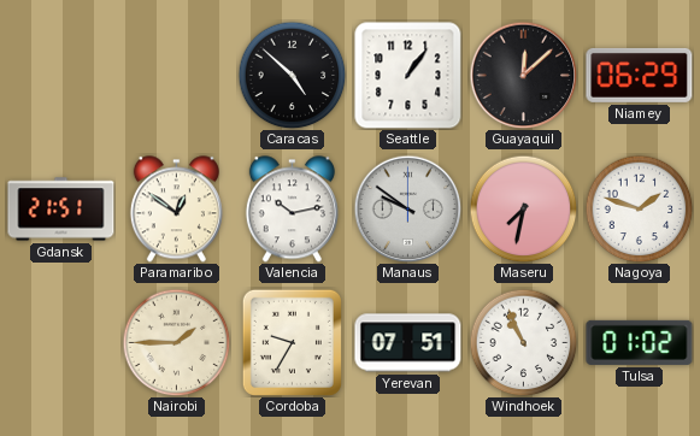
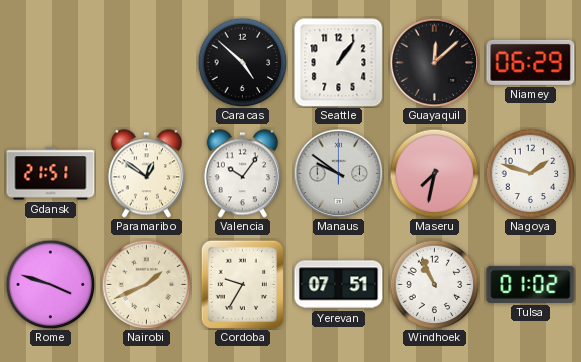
Valencia: 10:13 -> 10:06
Rome: none -> 3:48
Nairobi: 1:45 -> 1:41
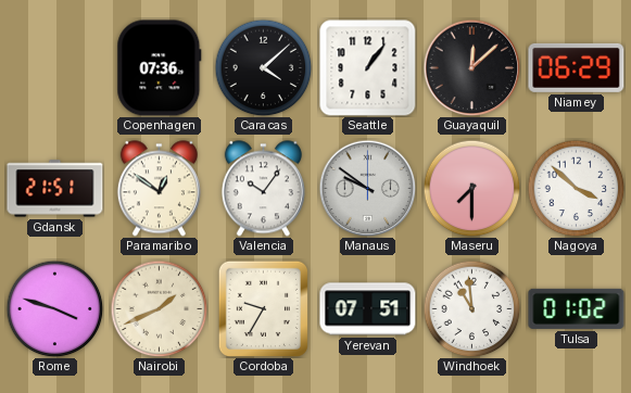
Copenhagen: none -> 07:36
Caracas: 4:52 -> 4:08
Maseru: 7:32 -> 7:30
Nagoya: 1:48 -> 3:52
Windhoek: 10:56 -> 10:59
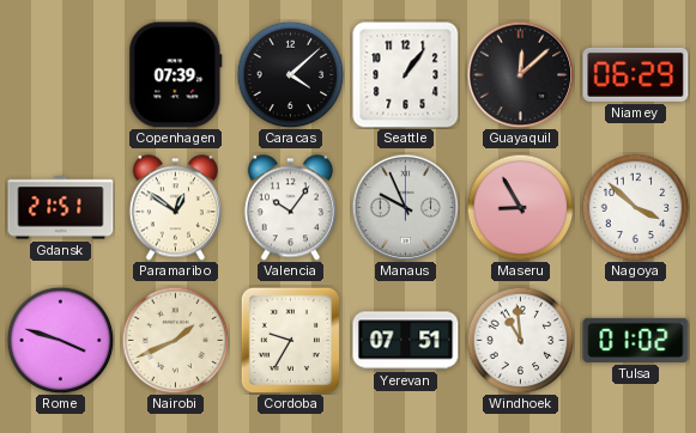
Copenhagen: 07:36 -> 07:39
Manaus: 9:51 -> 9:56
Maseru: 7:30 -> 8:55
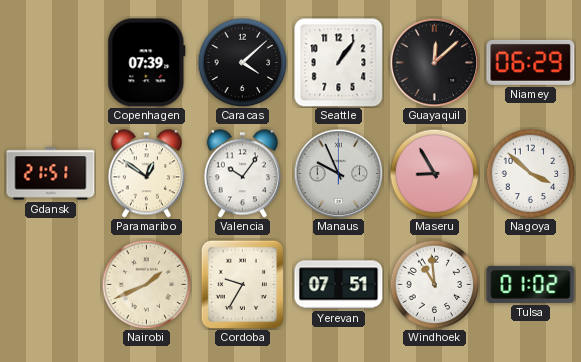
Rome: 3:48 -> none
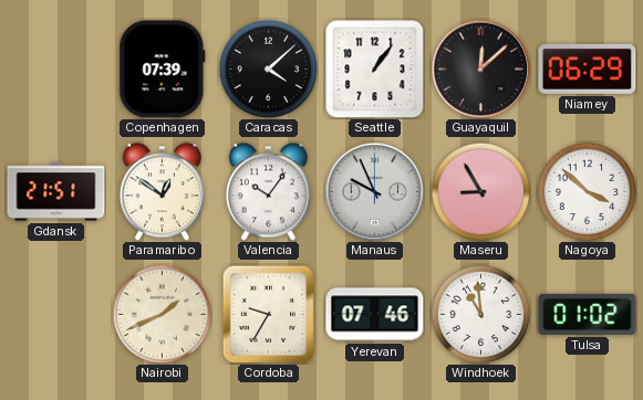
Yerevan: 07:51 -> 07:46
